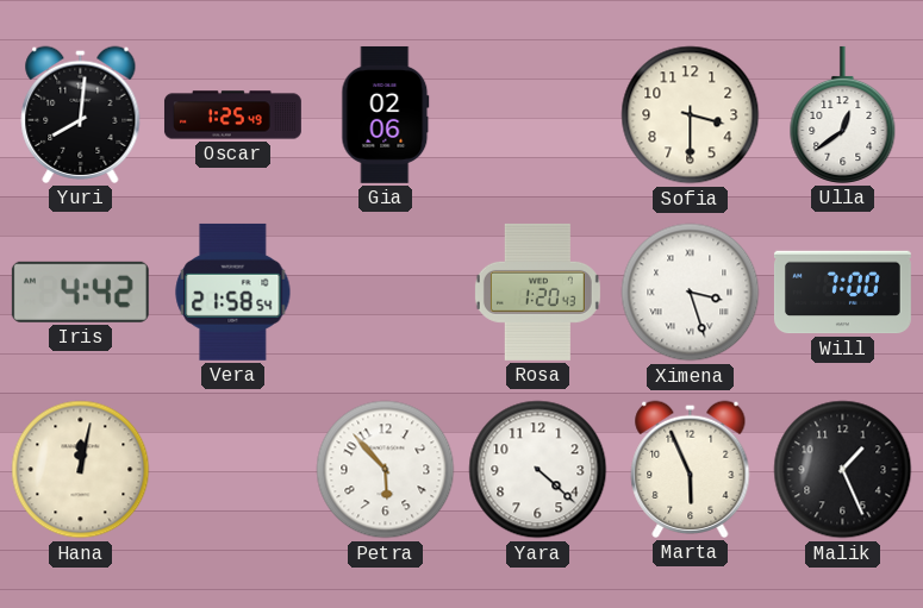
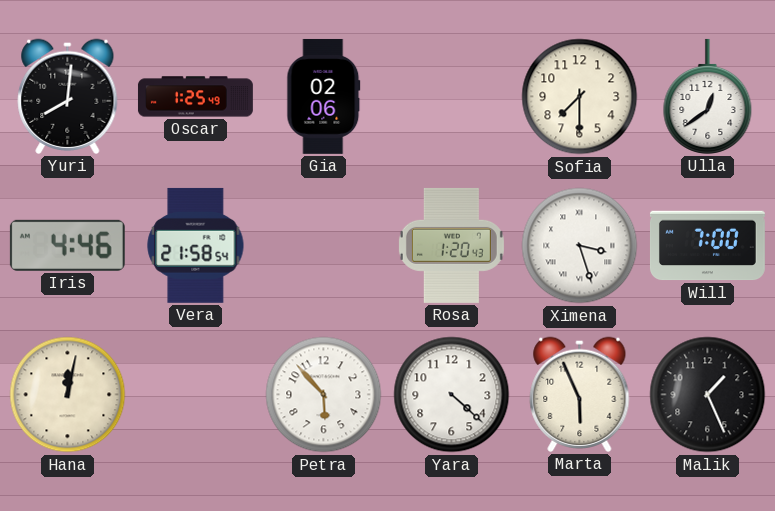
Sofia: 3:30 -> 7:30
Iris: 4:42 -> 4:46
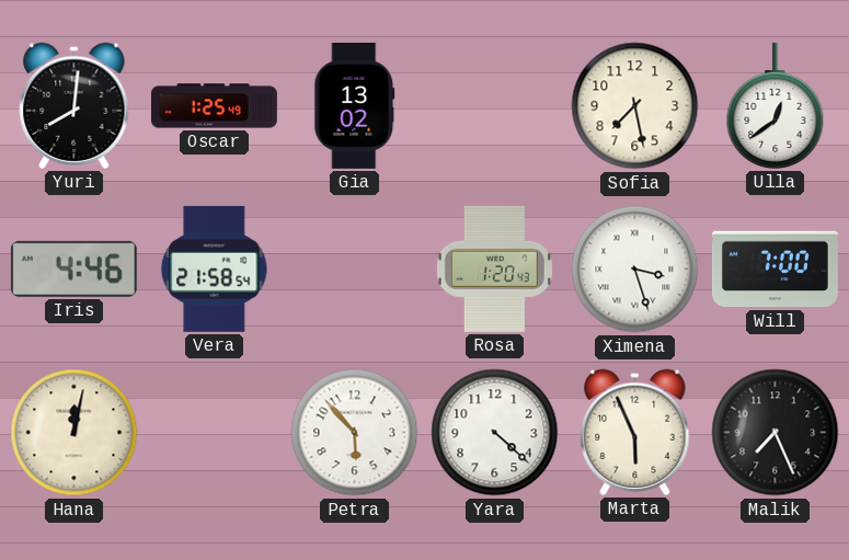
Gia: 02:06 -> 13:02
Sofia: 7:30 -> 7:28
Malik: 1:26 -> 7:26
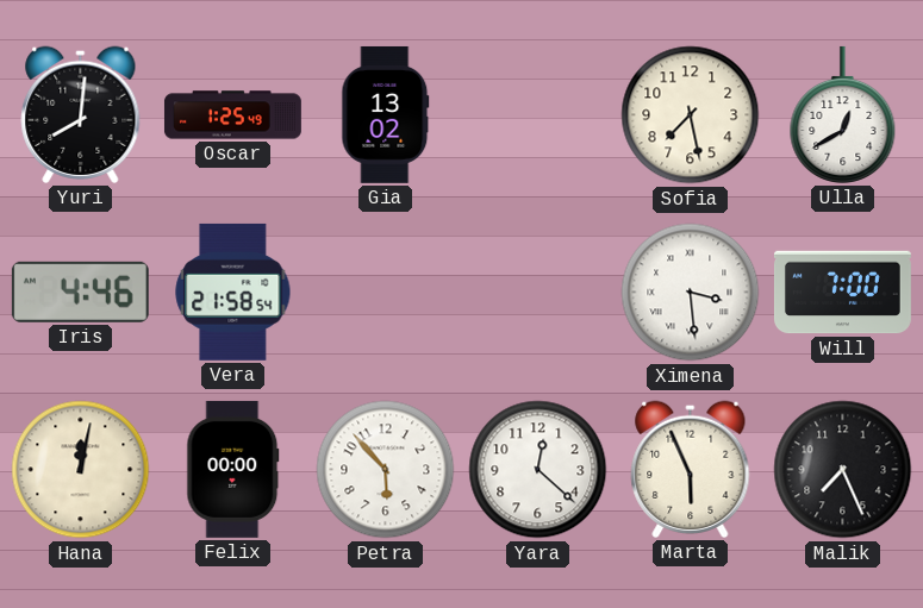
Ulla: 12:39 -> 12:40
Rosa: 1:20 -> none
Ximena: 3:27 -> 3:29
Felix: none -> 00:00
Yara: 4:22 -> 12:22
